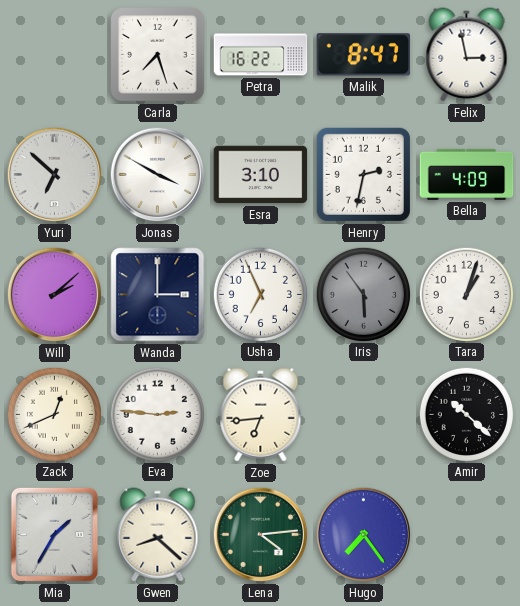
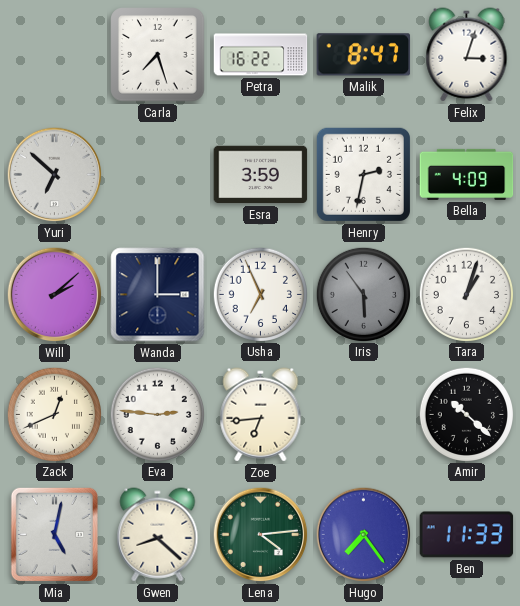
Felix: 2:58 -> 3:03
Jonas: 3:50 -> none
Esra: 3:10 -> 3:59
Mia: 1:35 -> 5:02
Ben: none -> 11:33
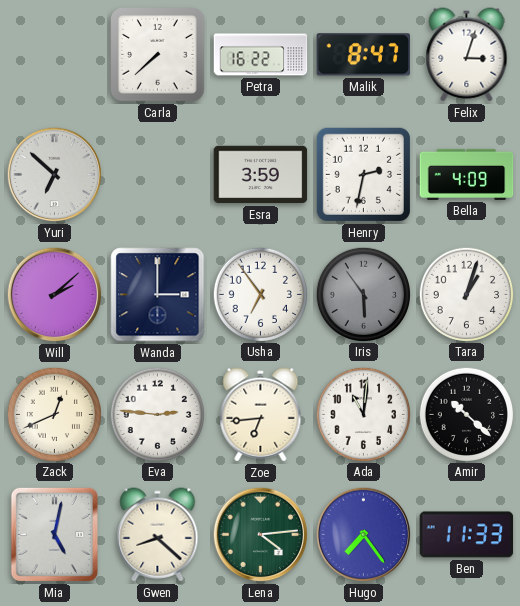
Carla: 7:27 -> 7:38
Usha: 6:56 -> 6:54
Ada: none -> 11:01
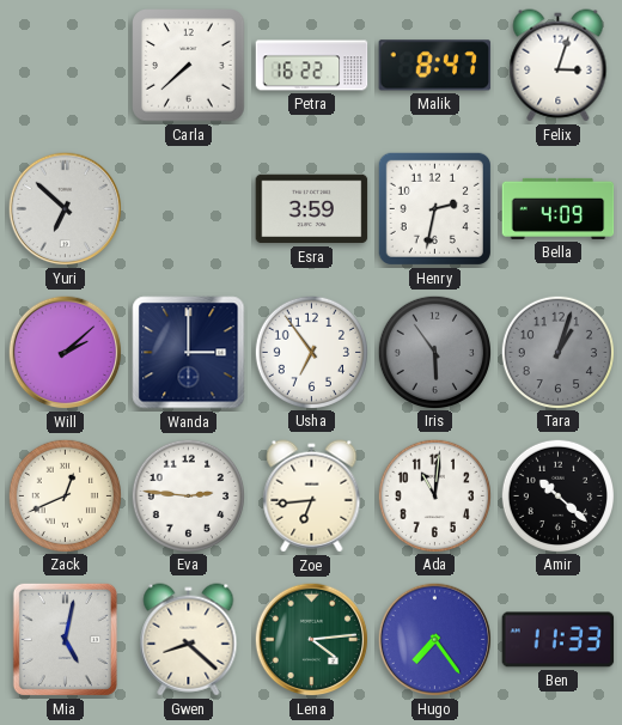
Tara dial: white -> grey
